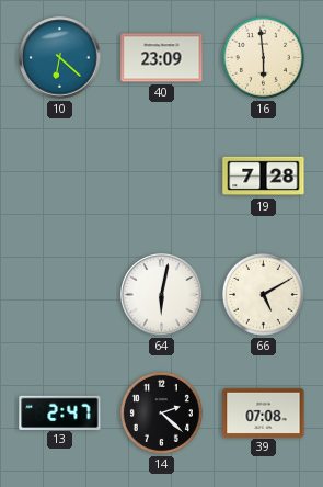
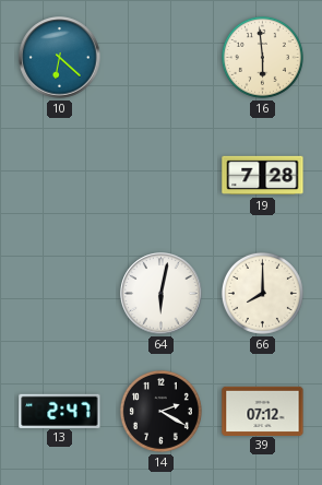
40: 23:09 -> none
66: 5:10 -> 8:00
14: 2:22 -> 2:20
39: 07:08 -> 07:12
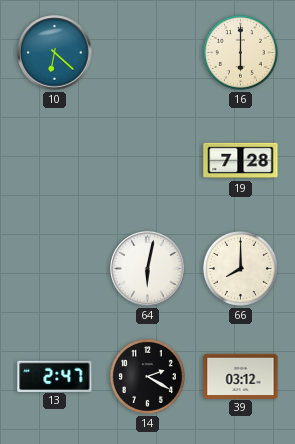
16: 5:59 -> 6:00
39: 07:12 -> 03:12
